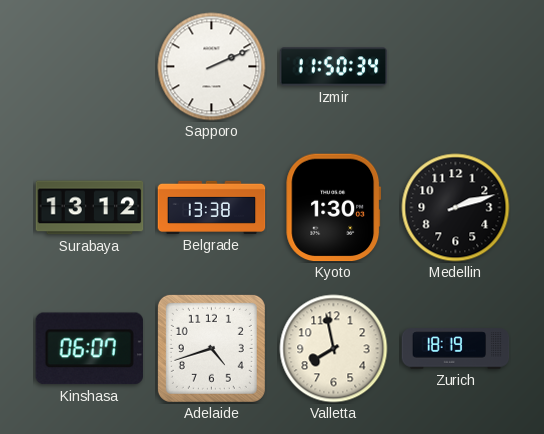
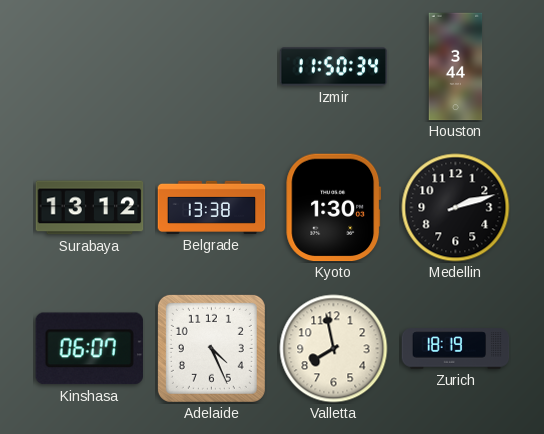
Sapporo: 2:11 -> none
Houston: none -> 3:44
Adelaide: 4:42 -> 4:26
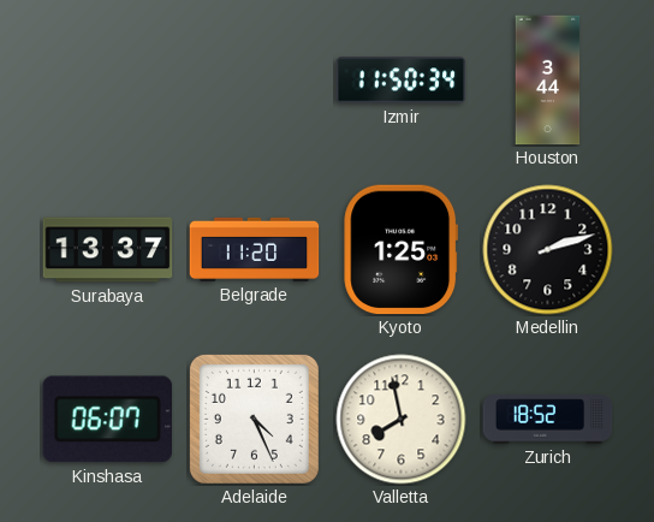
Surabaya: 13:12 -> 13:37
Belgrade: 13:38 -> 11:20
Kyoto: 1:30 -> 1:25
Zurich: 18:19 -> 18:52
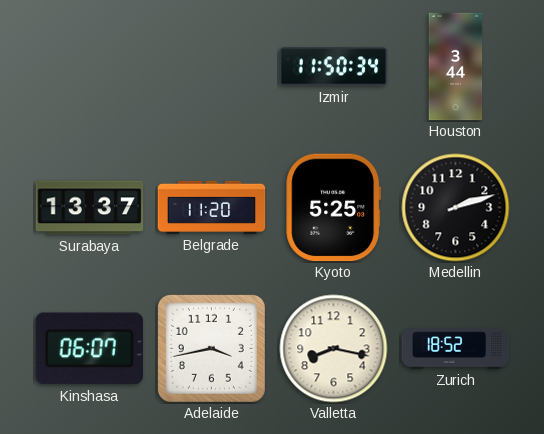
Kyoto: 1:25 -> 5:25
Adelaide: 4:26 -> 3:43
Valletta: 7:58 -> 8:17
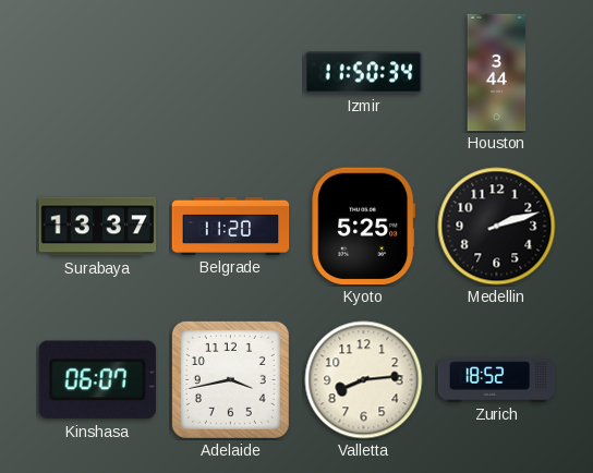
Valletta: 8:17 -> 8:14
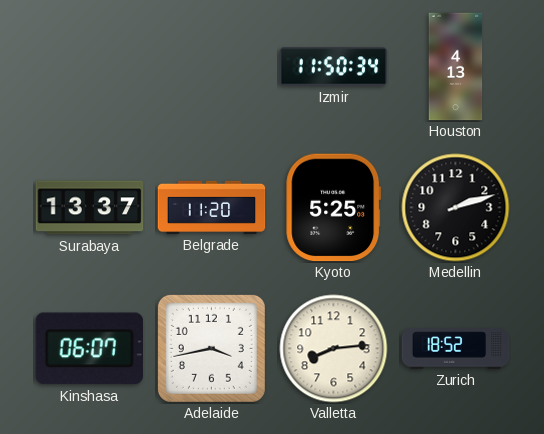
Houston: 3:44 -> 4:13
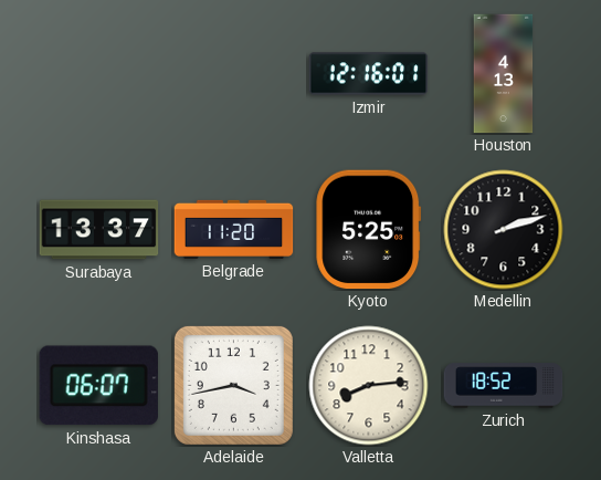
Izmir: 11:50 -> 12:16
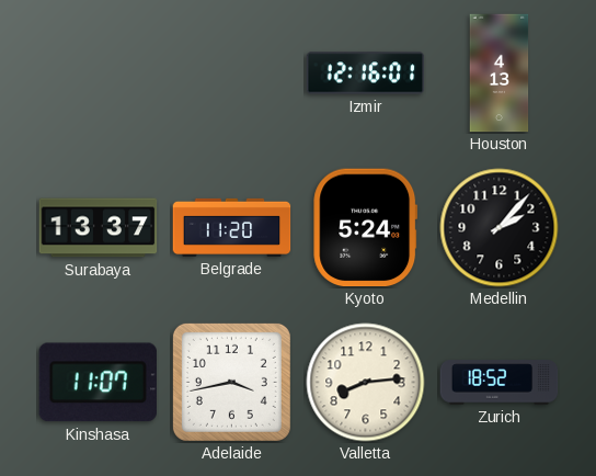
Kyoto: 5:25 -> 5:24
Medellin: 2:12 -> 2:07
Kinshasa: 06:07 -> 11:07
